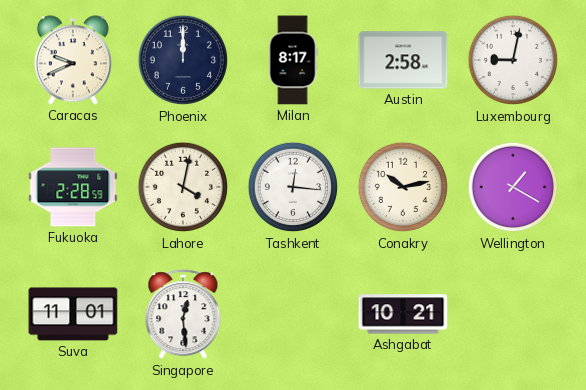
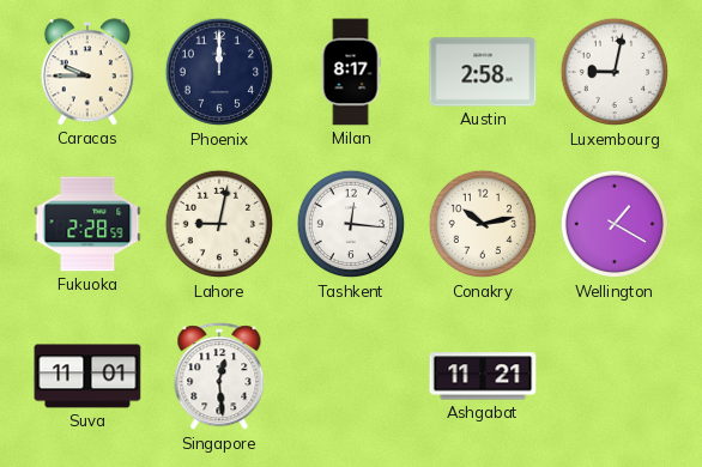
Caracas: 9:41 -> 9:45
Lahore: 4:02 -> 9:02
Ashgabat: 10:21 -> 11:21
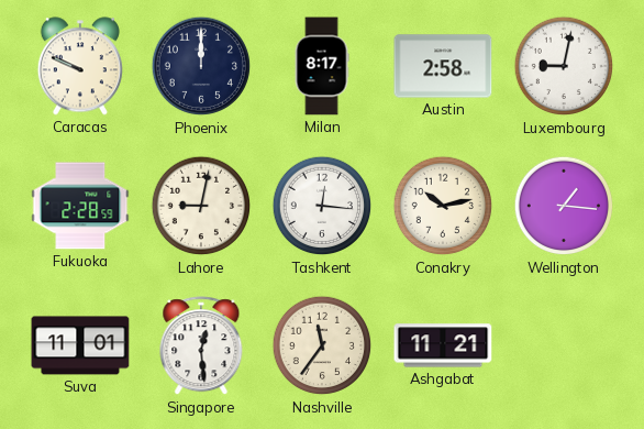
Caracas: 9:45 -> 9:49
Wellington: 1:20 -> 1:16
Nashville: none -> 11:36
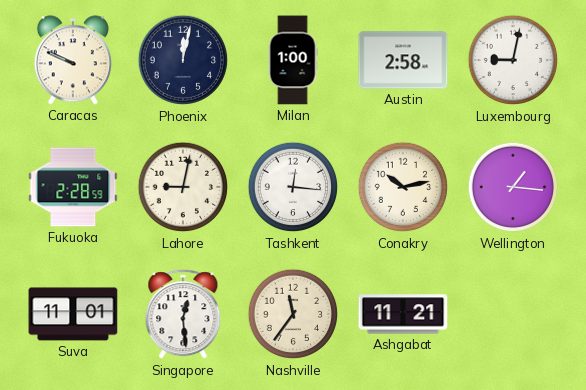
Phoenix: 12:00 -> 12:02
Milan: 8:17 -> 1:00
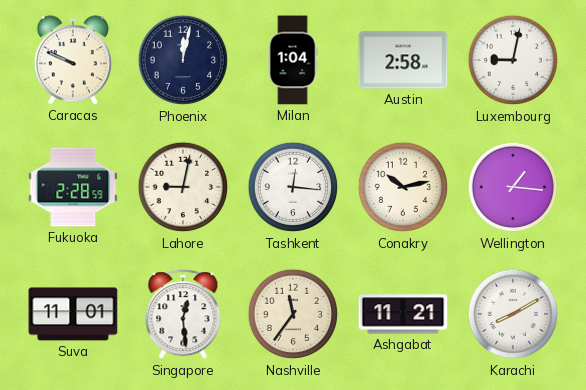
Milan: 1:00 -> 1:04
Karachi: none -> 8:10
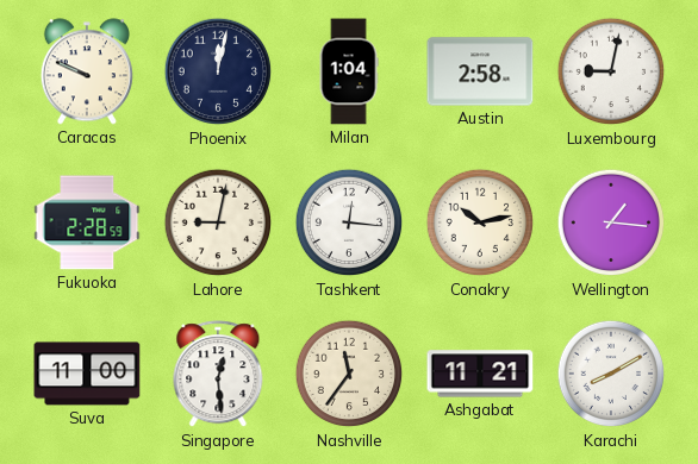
Suva: 11:01 -> 11:00
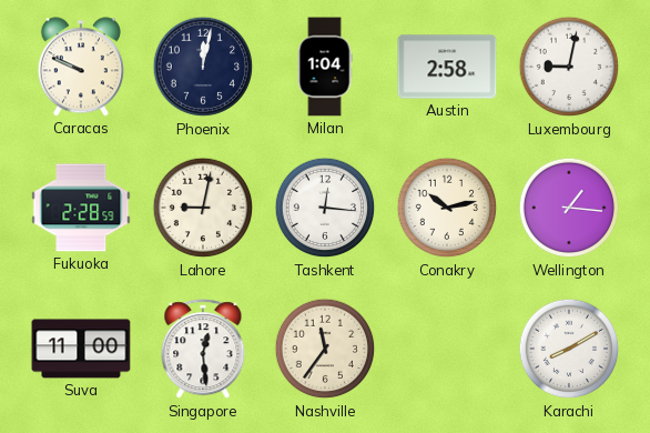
Ashgabat: 11:21 -> none
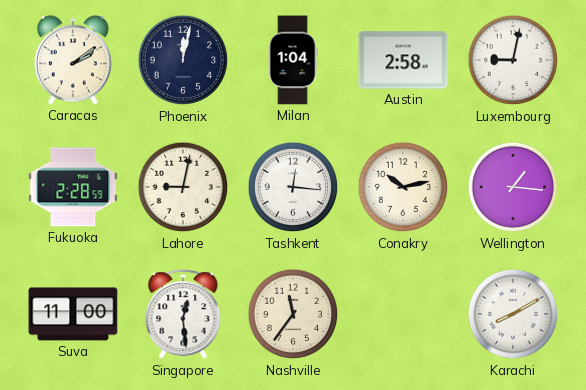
Caracas: 9:49 -> 2:09
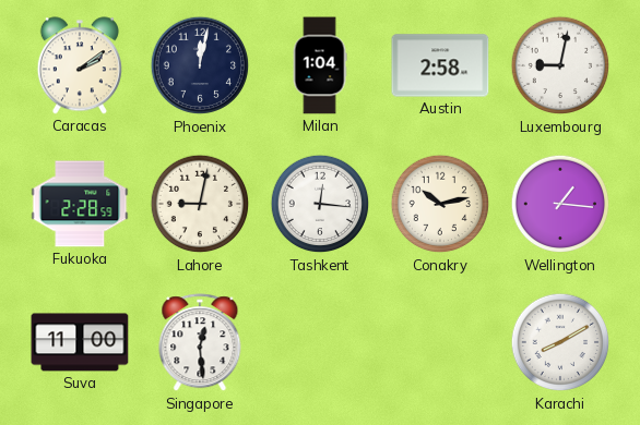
Nashville: 11:36 -> none
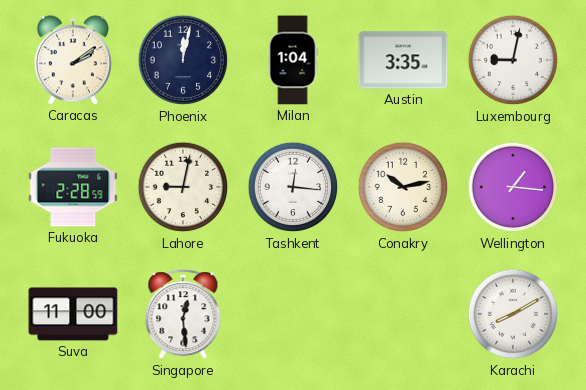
Austin: 2:58 -> 3:35
